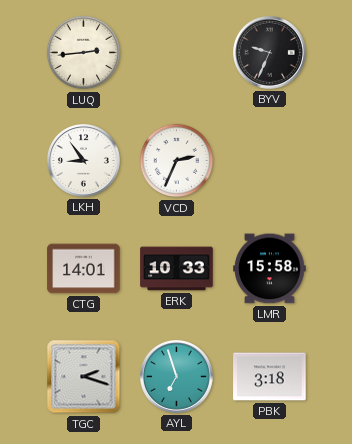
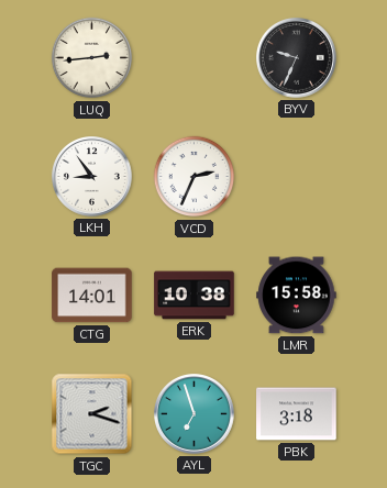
ERK: 10:33 -> 10:38
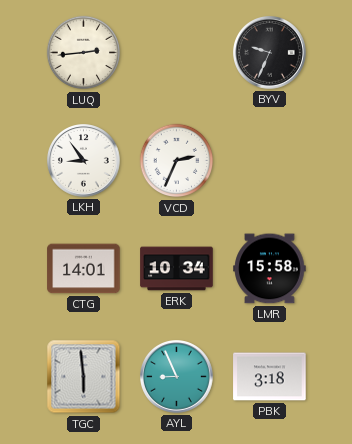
ERK: 10:38 -> 10:34
TGC: 2:18 -> 5:59
AYL: 6:57 -> 8:56
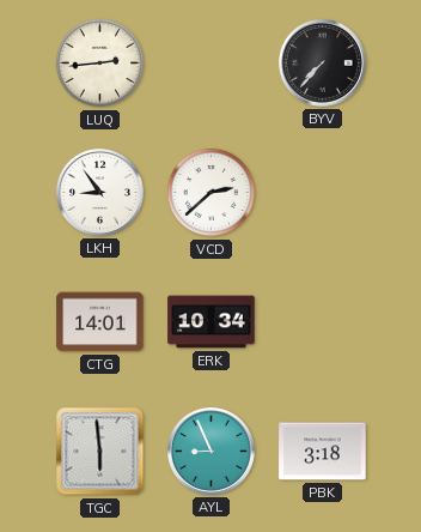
BYV: 9:34 -> 7:37
VCD: 2:34 -> 2:38
LMR: 15:58 -> none
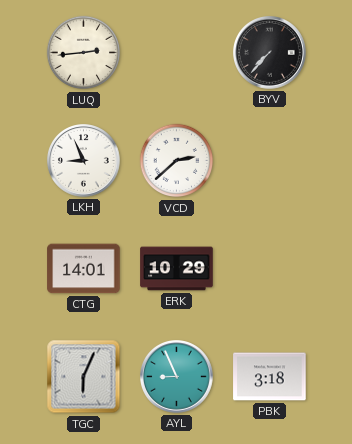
LKH: 8:54 -> 8:56
ERK: 10:34 -> 10:29
TGC: 5:59 -> 6:04
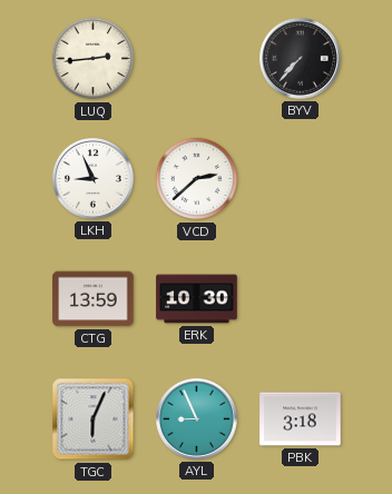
CTG: 14:01 -> 13:59
ERK: 10:29 -> 10:30
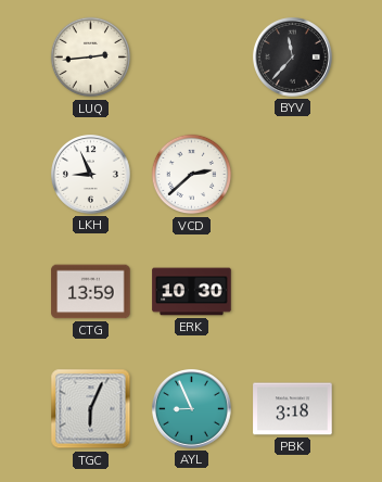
BYV: 7:37 -> 11:37
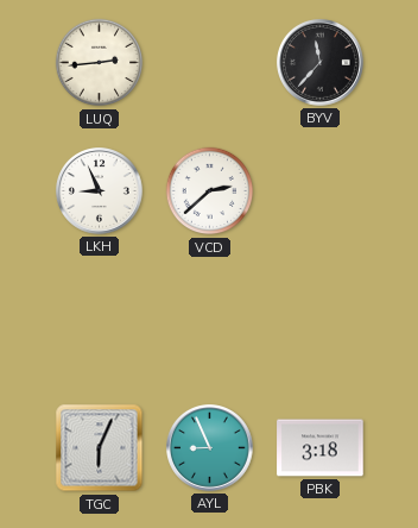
CTG: 13:59 -> none
ERK: 10:30 -> none
